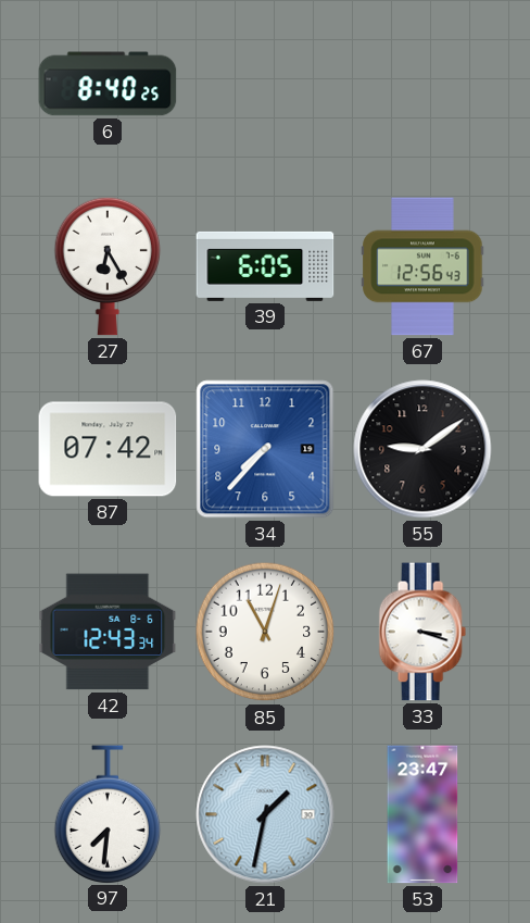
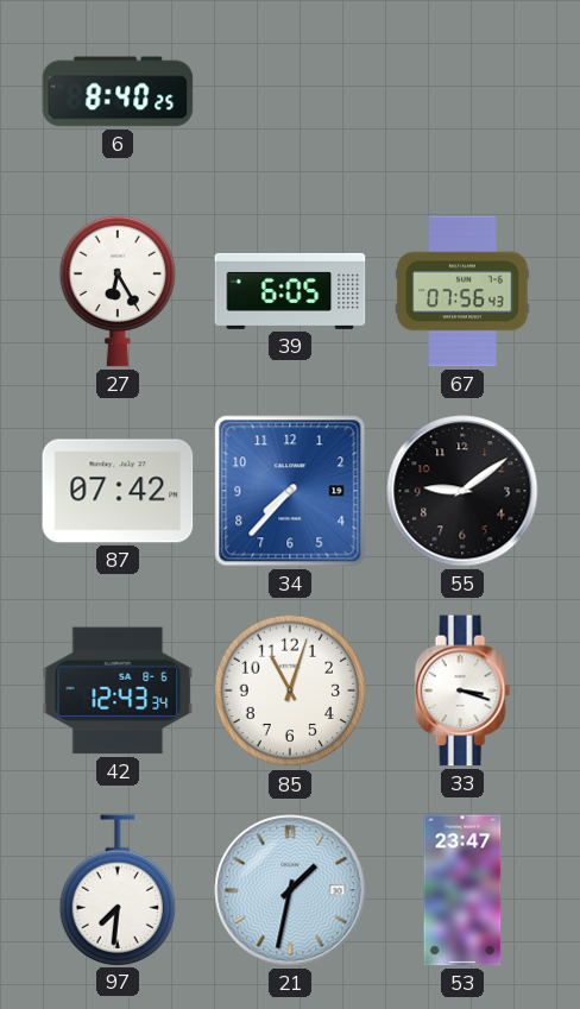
67: 12:56 -> 07:56
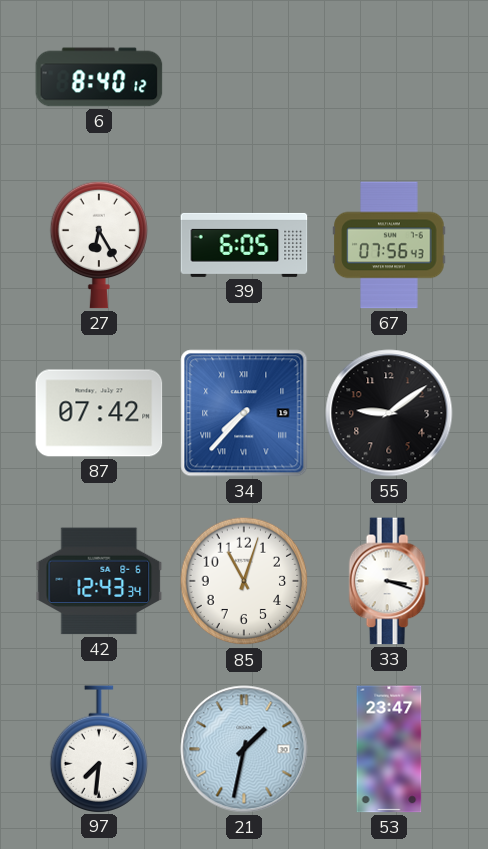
6: 8:40:25 -> 8:40:12
34 numerals: Arabic -> Roman
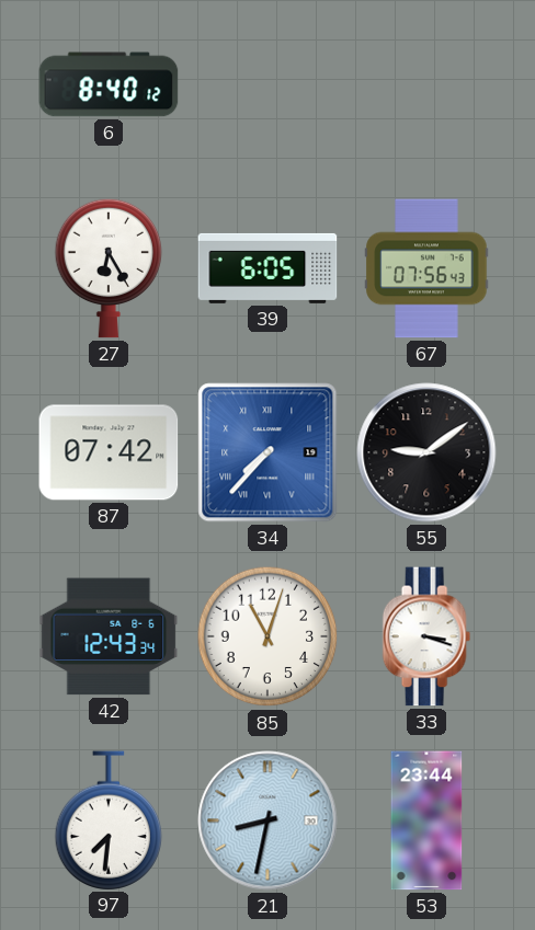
21: 1:32 -> 8:32
53: 23:47 -> 23:44
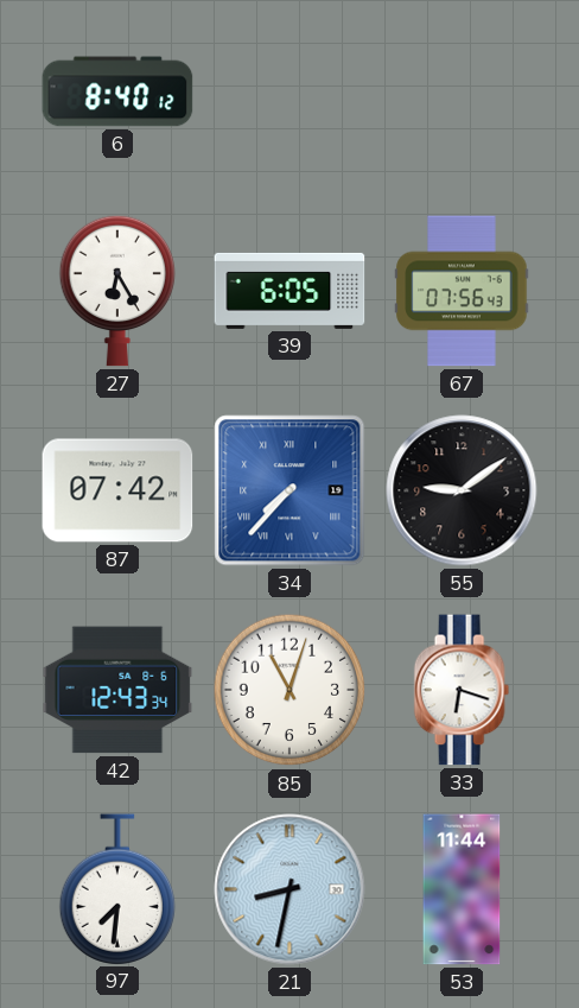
33: 3:18 -> 6:18
53: 23:44 -> 11:44
